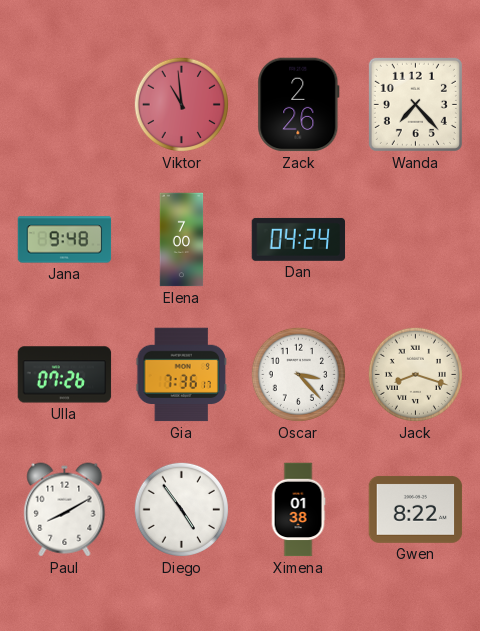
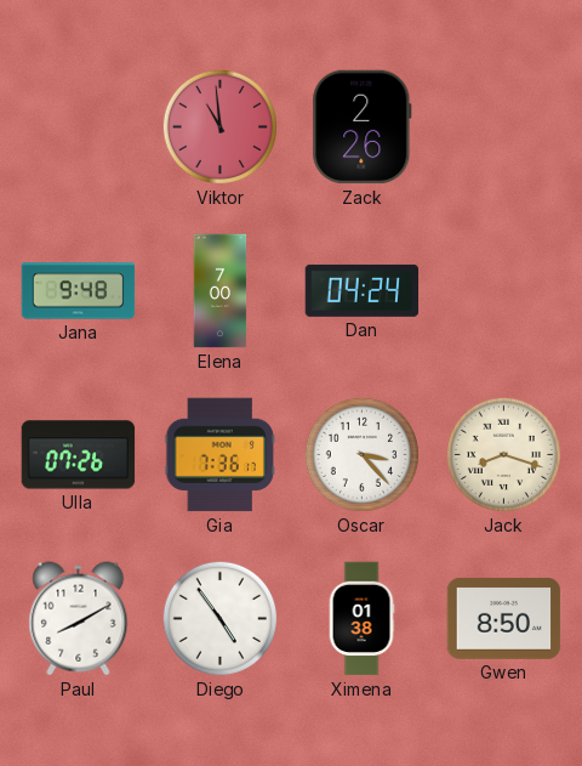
Wanda: 7:23 -> none
Gwen: 8:22 -> 8:50
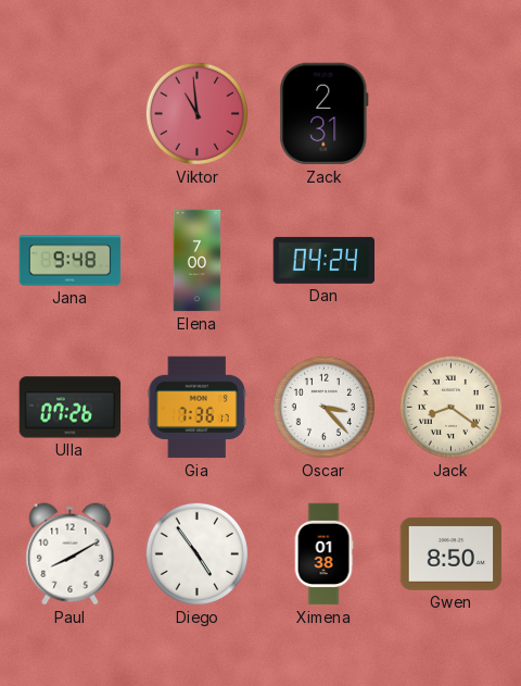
Zack: 2:26 -> 2:31
Jack: 8:18 -> 8:21
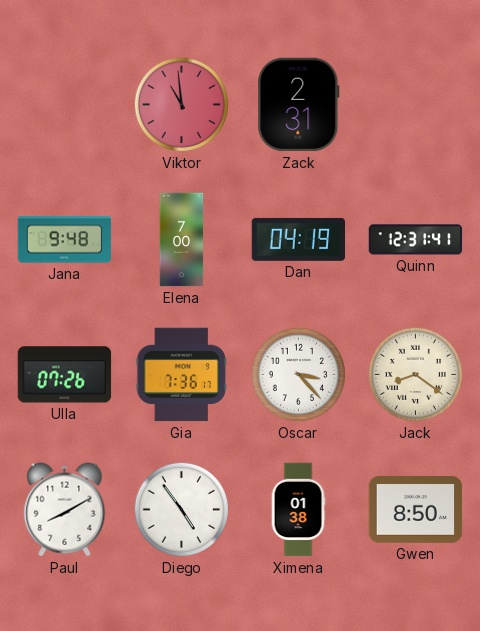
Dan: 04:24 -> 04:19
Quinn: none -> 12:31
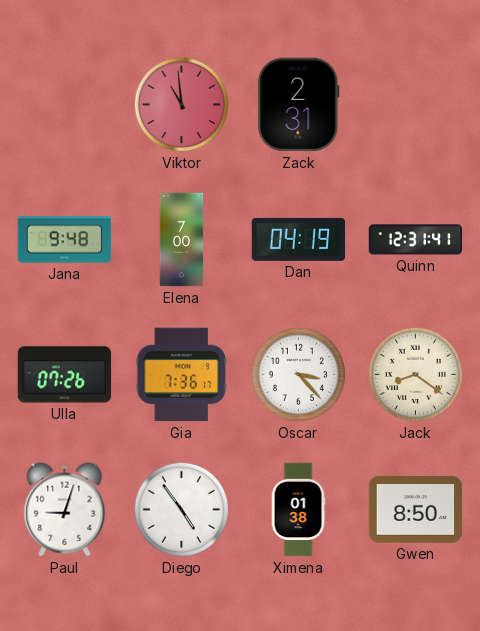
Paul: 8:10 -> 9:03
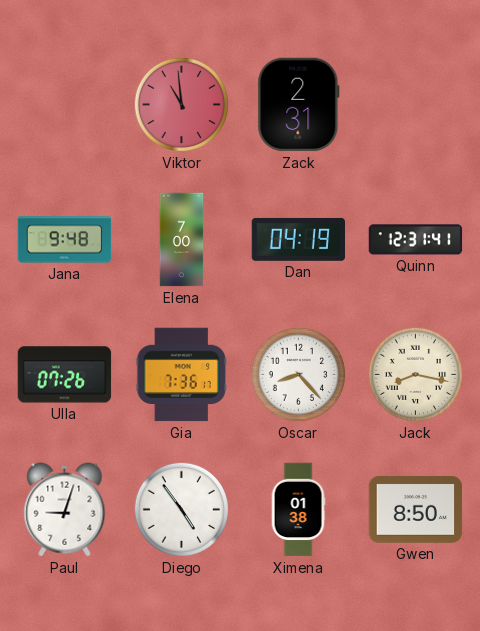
Oscar: 3:23 -> 8:23
Jack: 8:21 -> 8:17
